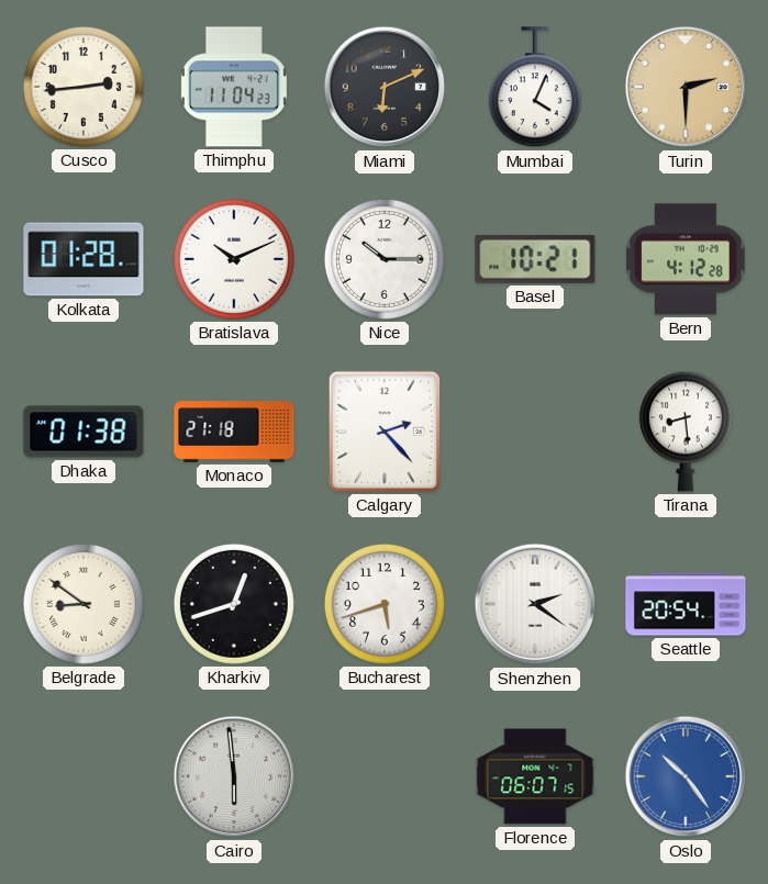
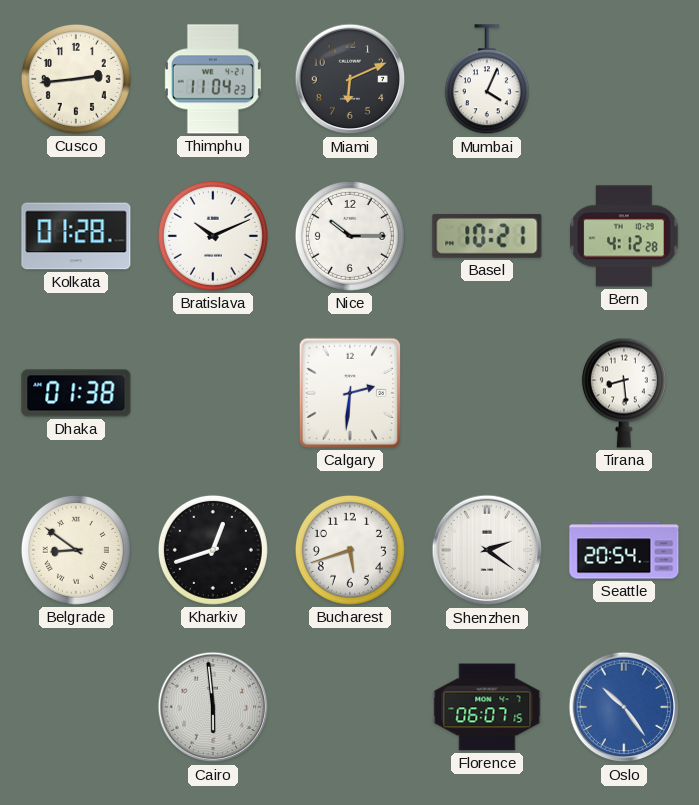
Turin: 2:30 -> none
Monaco: 21:18 -> none
Calgary: 2:23 -> 2:31
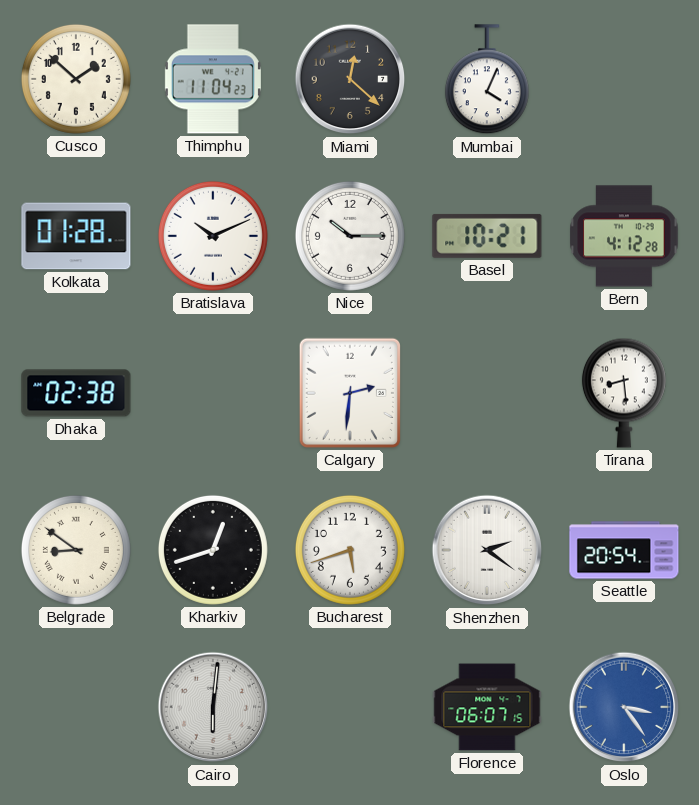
Cusco: 2:44 -> 1:52
Miami: 6:11 -> 12:22
Dhaka: 01:38 -> 02:38
Cairo: 5:59 -> 6:01
Oslo: 10:24 -> 3:24
